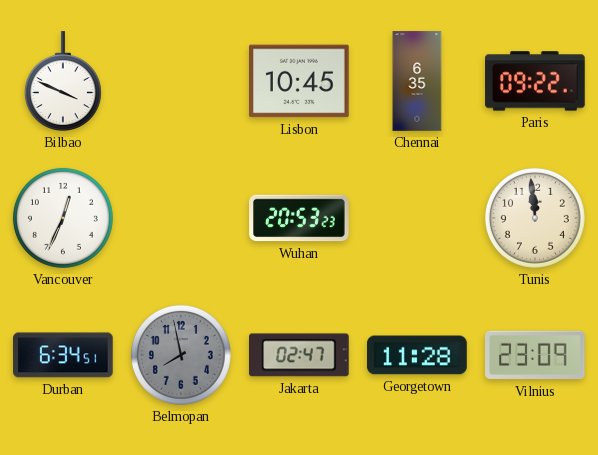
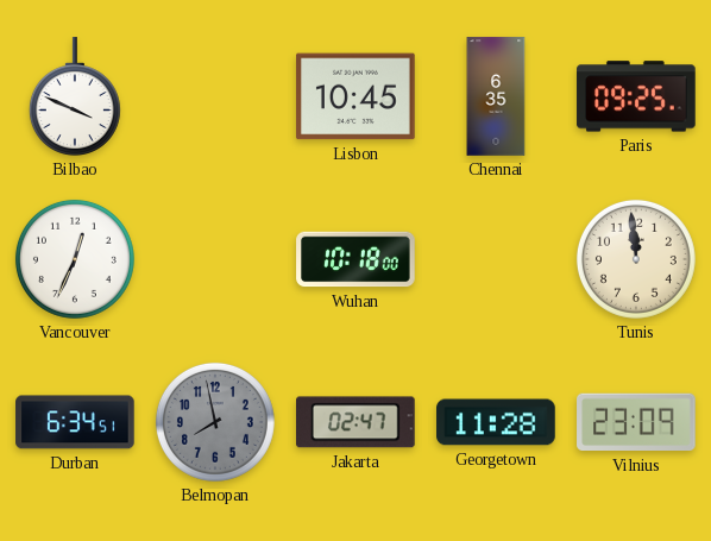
Paris: 09:22 -> 09:25
Wuhan: 20:53 -> 10:18
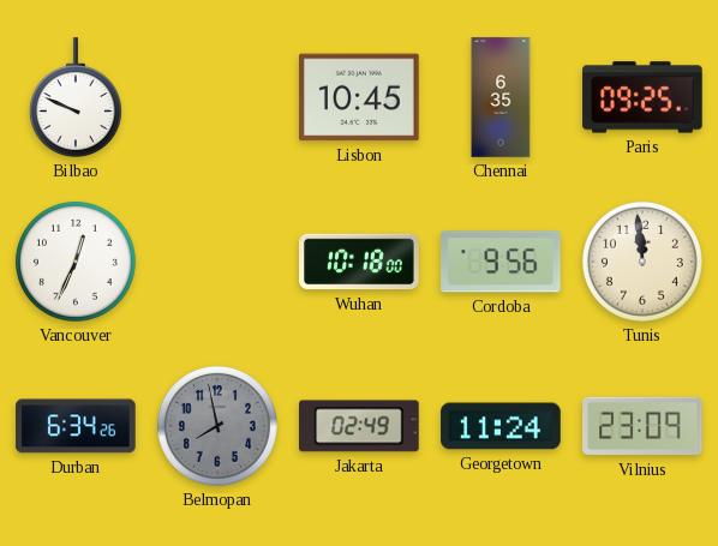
Bilbao: 3:49 -> 9:49
Cordoba: none -> 9:56
Durban: 6:34:51 -> 6:34:26
Jakarta: 02:47 -> 02:49
Georgetown: 11:28 -> 11:24
